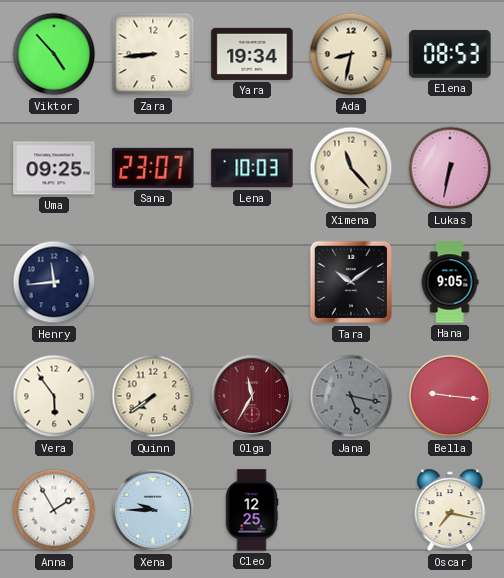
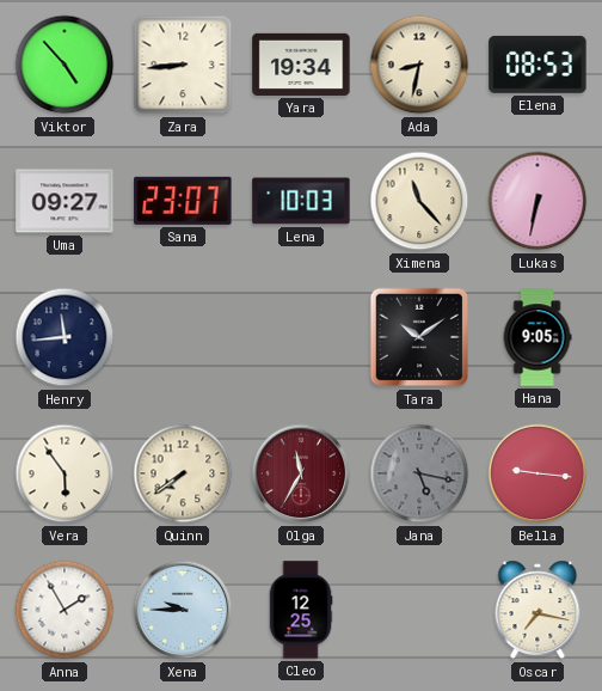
Uma: 09:25 -> 09:27
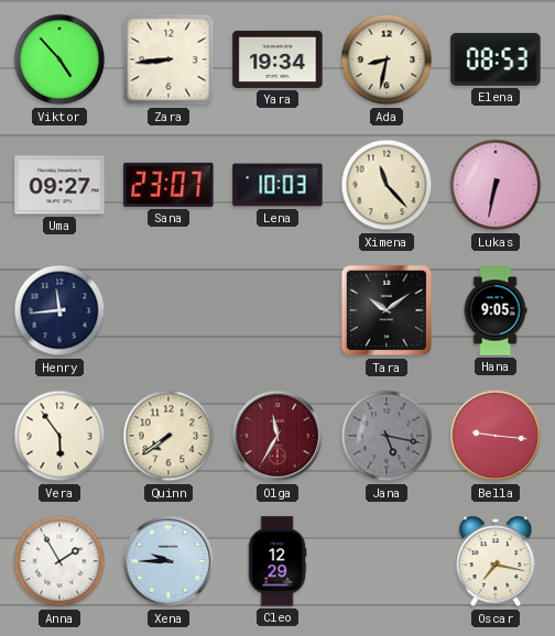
Cleo: 12:25 -> 12:29
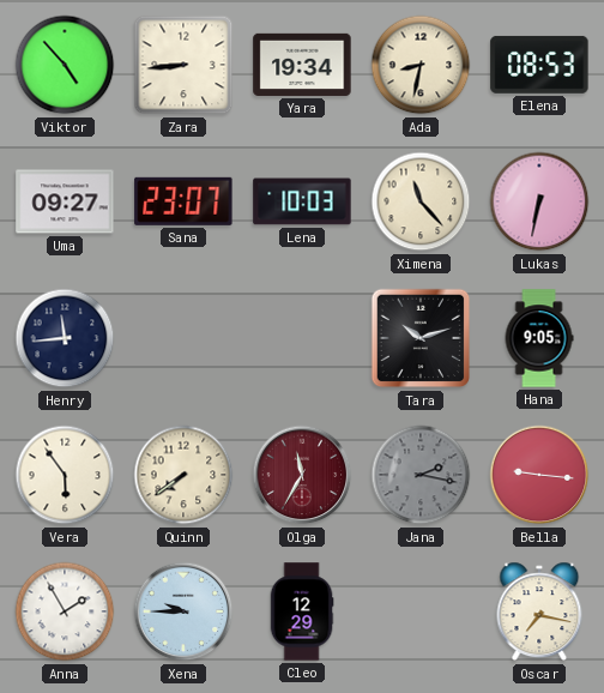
Tara: 10:09 -> 10:12
Jana: 5:17 -> 2:17
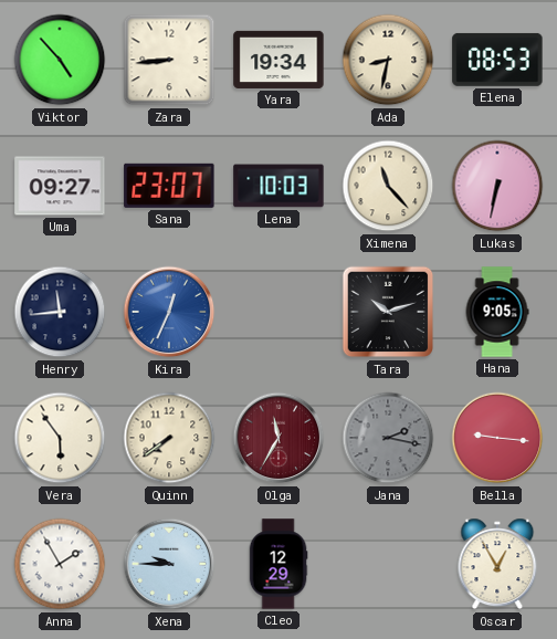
Kira: none -> 12:34
Oscar: 7:17 -> 12:55
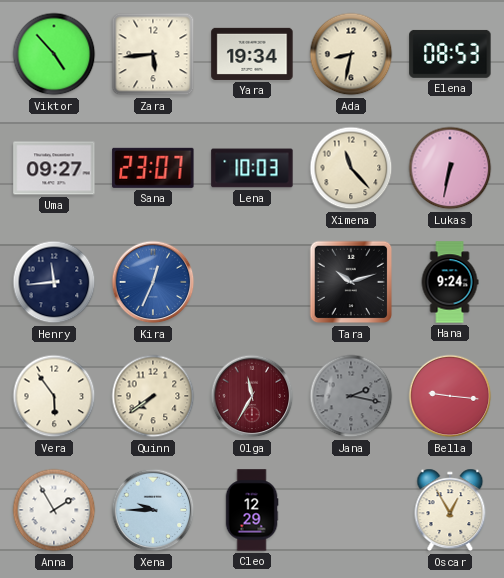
Zara: 8:44 -> 5:44
Hana: 9:05 -> 9:24
